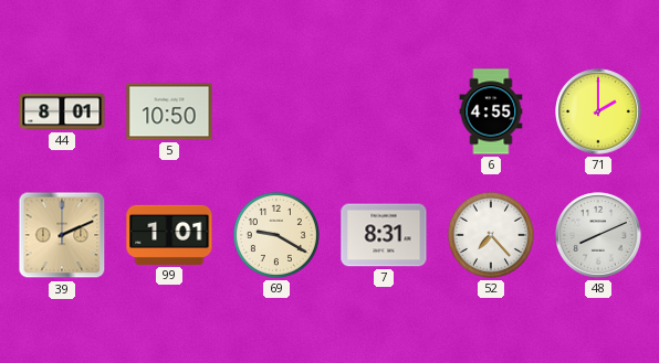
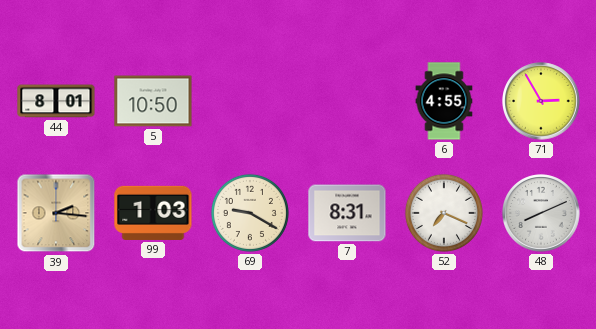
71: 2:00 -> 2:55
39: 2:11 -> 2:16
99: 1:01 -> 1:03
52: 7:23 -> 7:19
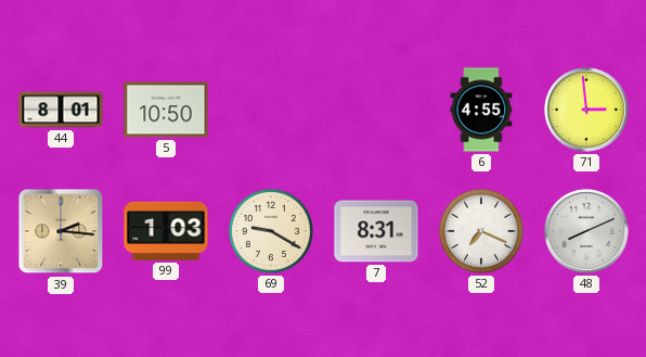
71: 2:55 -> 2:59
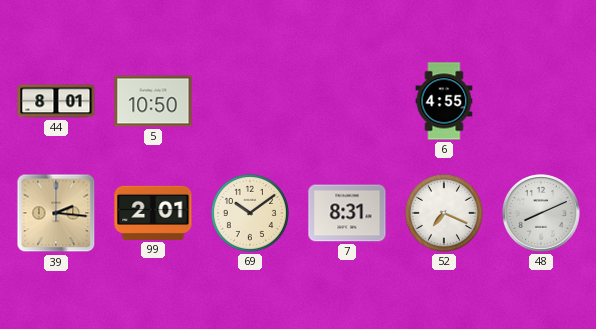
71: 2:59 -> none
99: 1:03 -> 2:01
69: 9:20 -> 10:09
